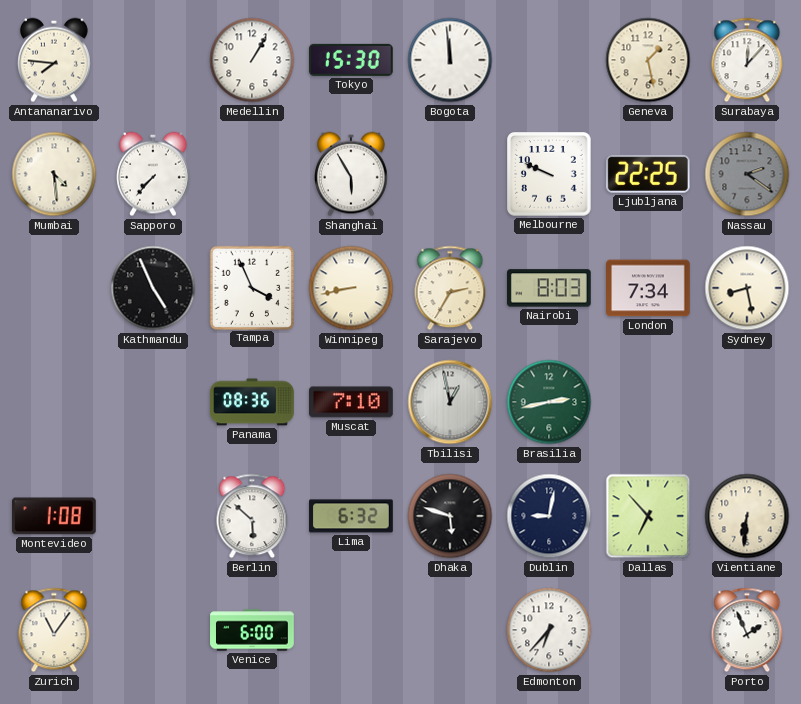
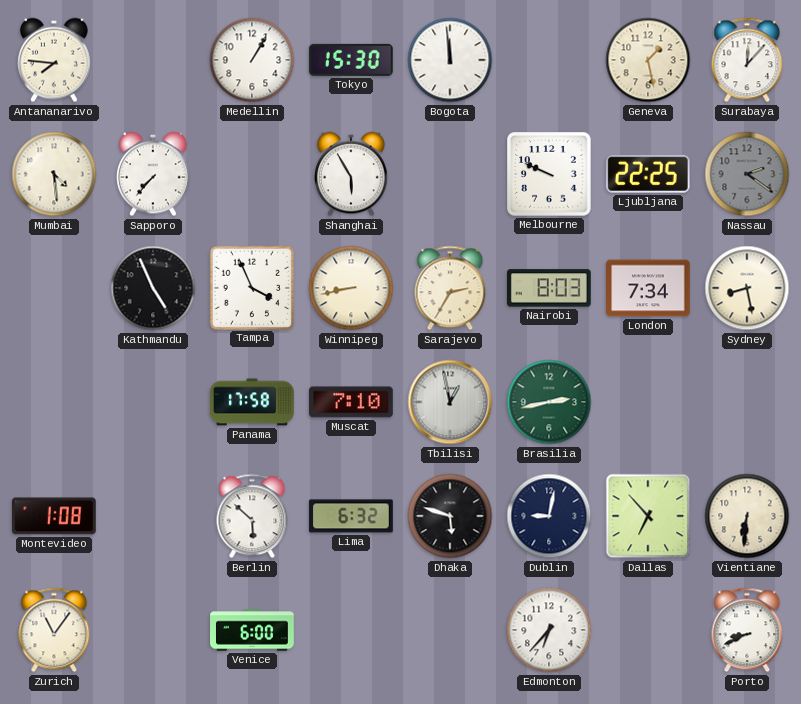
Panama: 08:36 -> 17:58
Porto: 1:56 -> 8:41
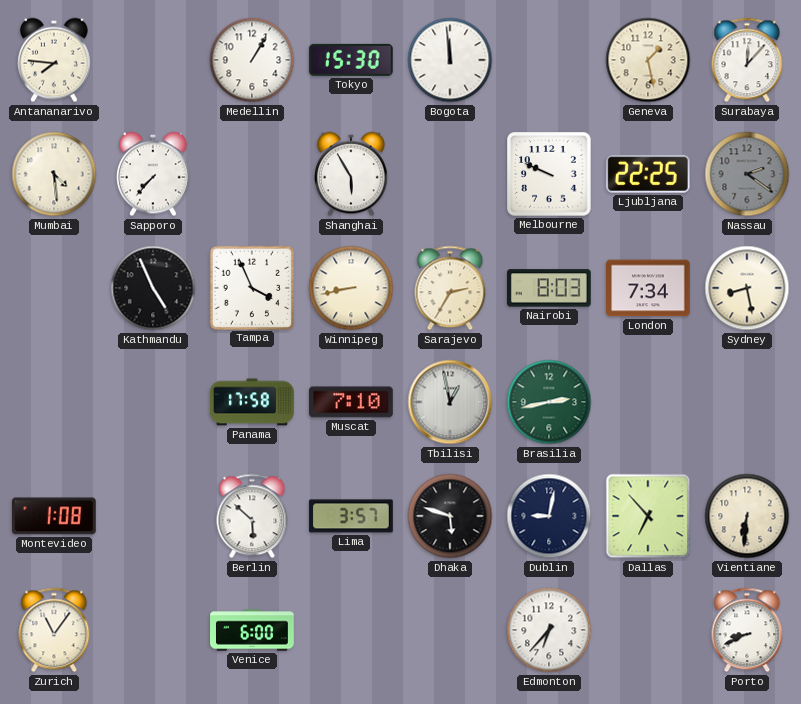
Lima: 6:32 -> 3:57
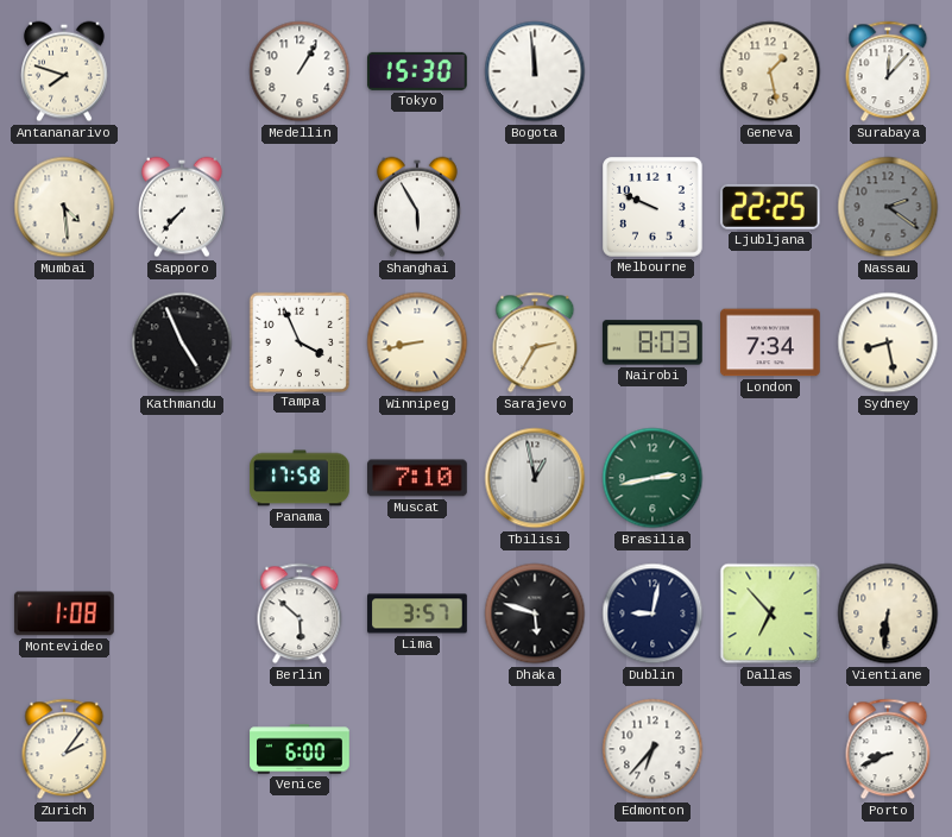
Antananarivo: 7:46 -> 7:48
Zurich: 11:06 -> 2:06
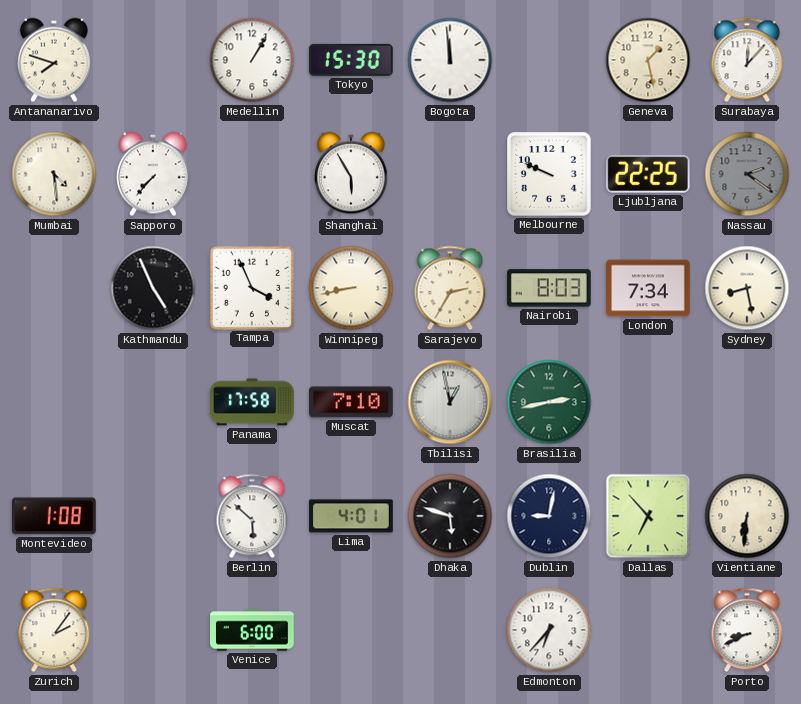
Lima: 3:57 -> 4:01
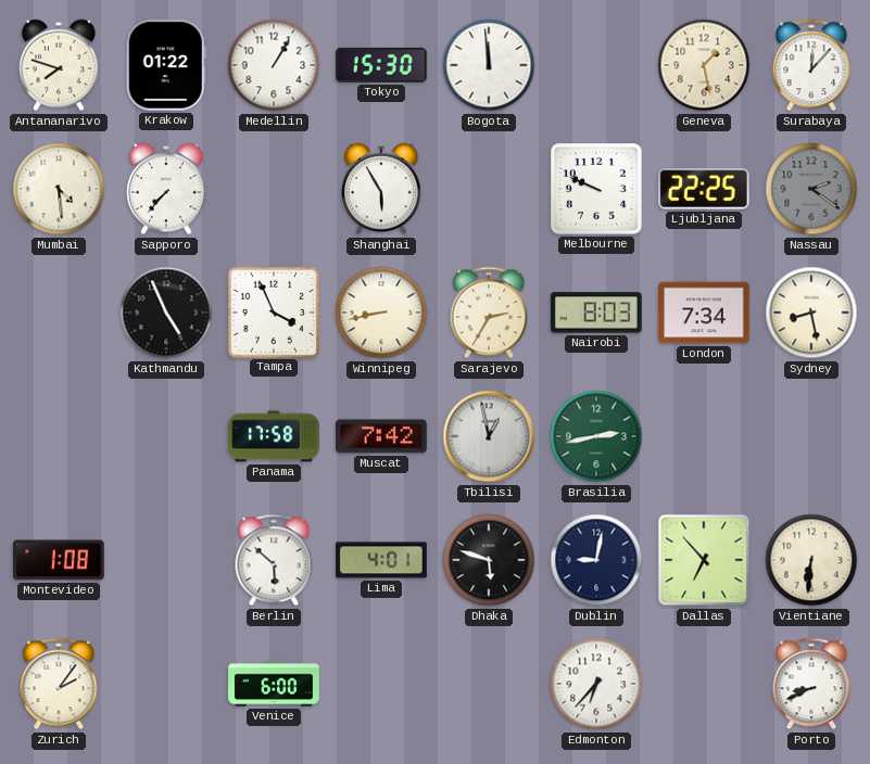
Krakow: none -> 01:22
Muscat: 7:10 -> 7:42
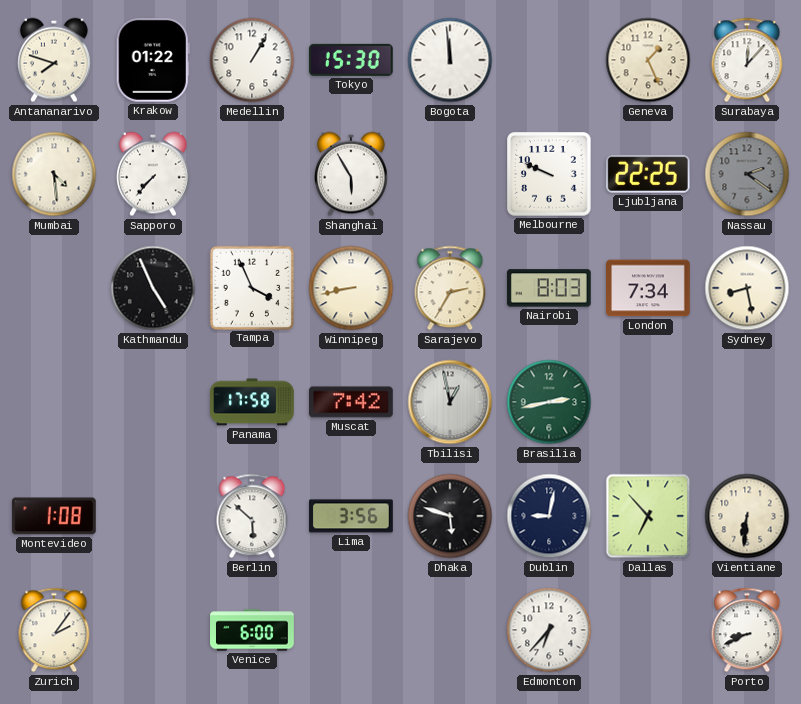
Geneva: 1:28 -> 1:26
Lima: 4:01 -> 3:56
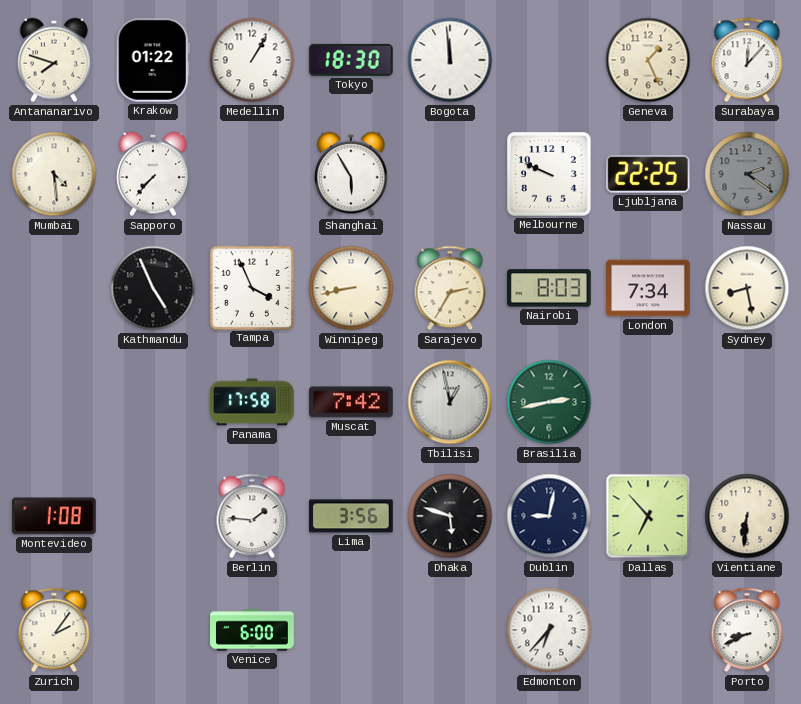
Tokyo: 15:30 -> 18:30
Berlin: 5:52 -> 1:46
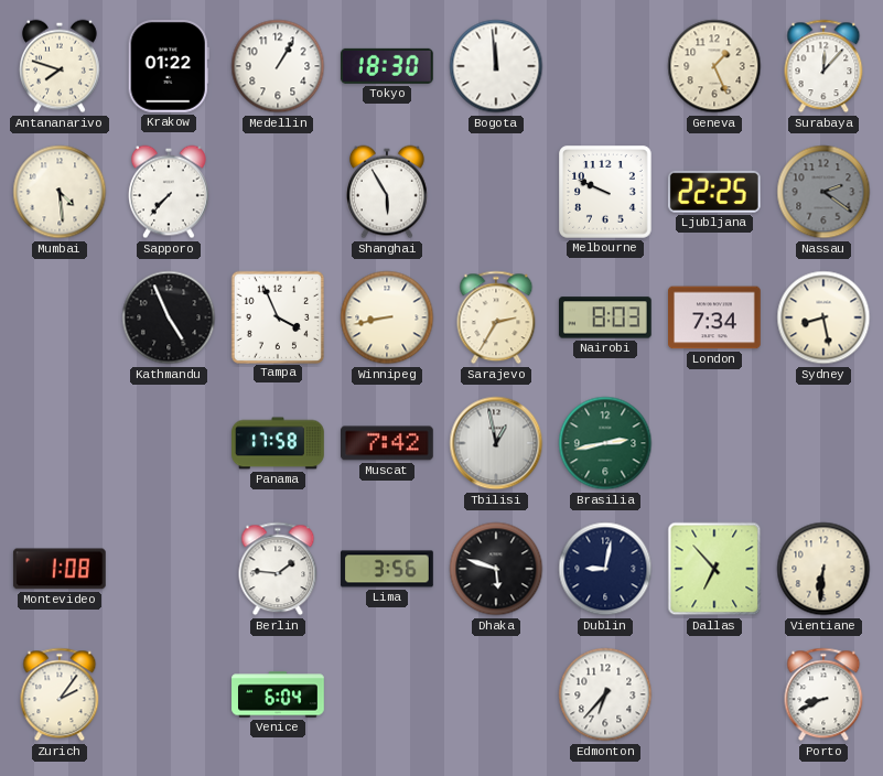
Venice: 6:00 -> 6:04
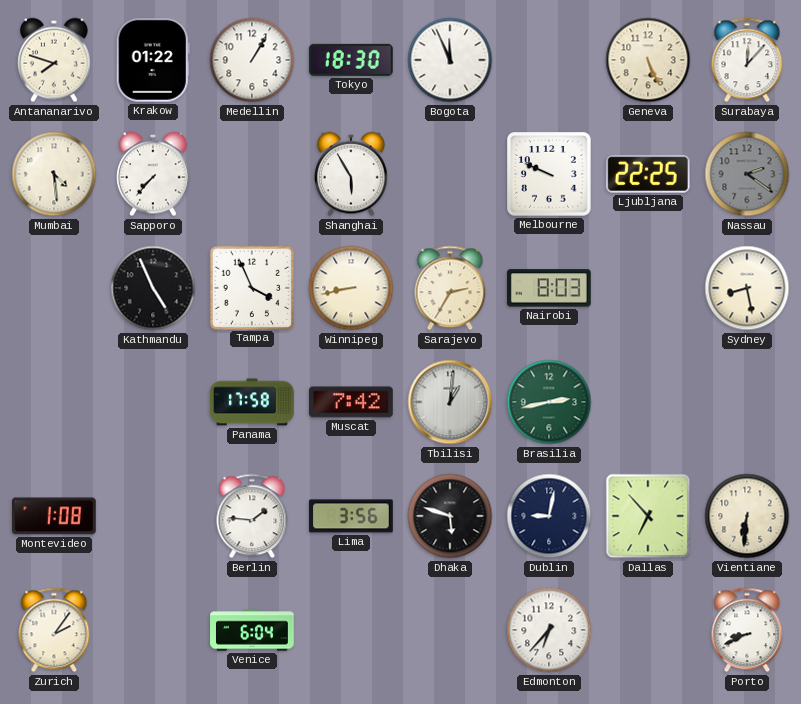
Bogota: 11:59 -> 11:56
Geneva: 1:26 -> 5:26
London: 7:34 -> none
Tbilisi: 12:58 -> 1:01
